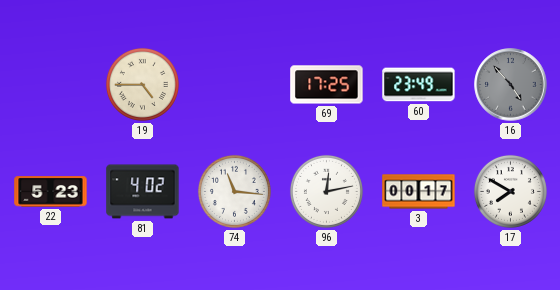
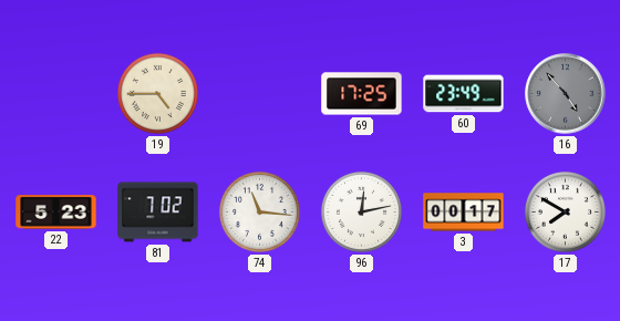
81: 4:02 -> 7:02
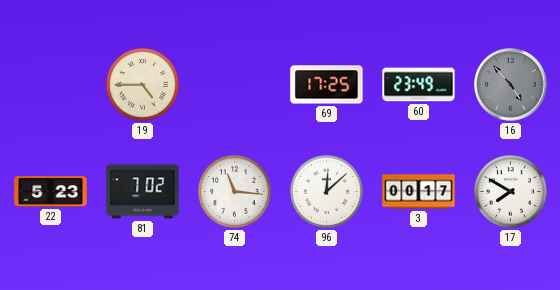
96: 12:13 -> 12:08
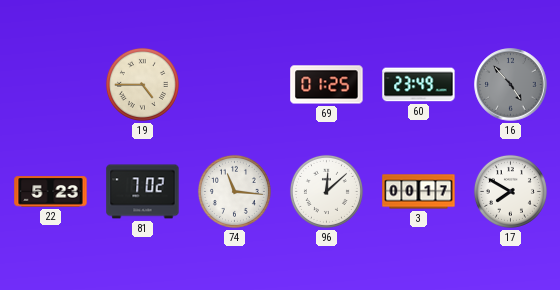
69: 17:25 -> 01:25
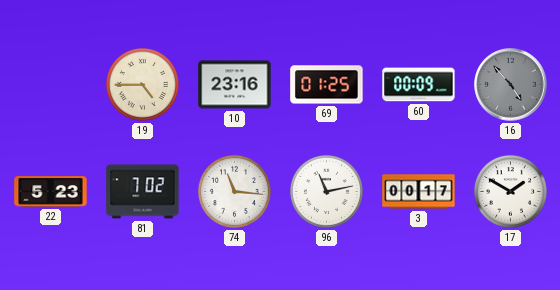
10: none -> 23:16
60: 23:49 -> 00:09
96: 12:08 -> 11:13
17: 7:50 -> 1:50
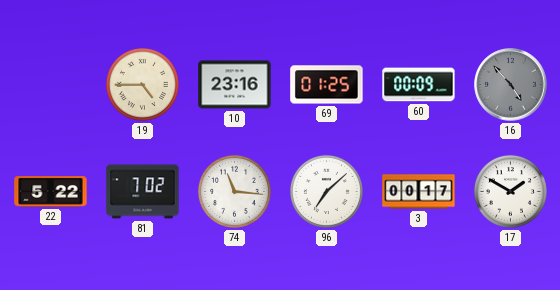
22: 5:23 -> 5:22
96: 11:13 -> 7:08
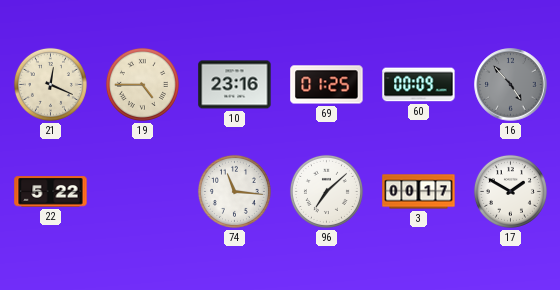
21: none -> 12:19
81: 7:02 -> none
